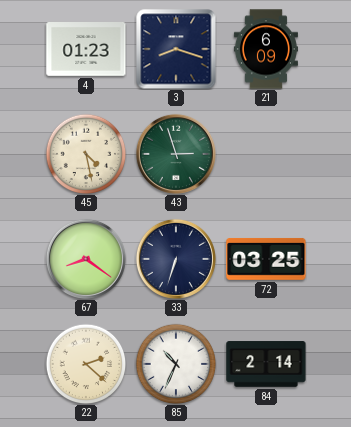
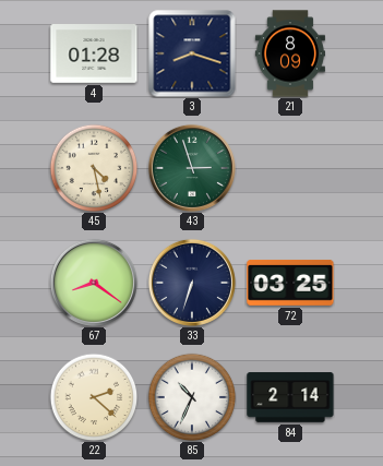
4: 01:23 -> 01:28
21: 6:09 -> 8:09
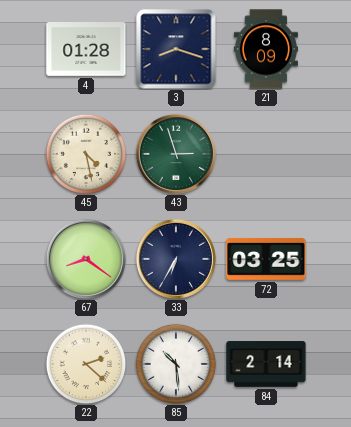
33: 6:33 -> 6:35
85: 10:34 -> 10:29
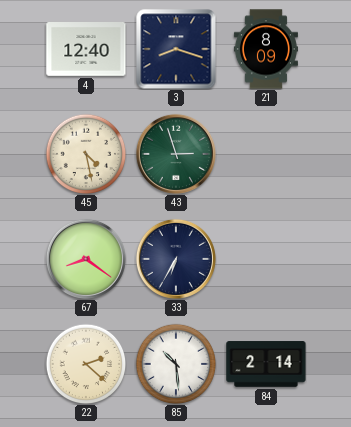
4: 01:28 -> 12:40
72: 03:25 -> none
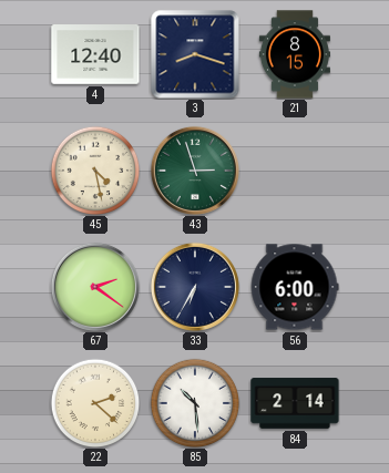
21: 8:09 -> 8:15
67: 8:21 -> 2:21
56: none -> 6:00
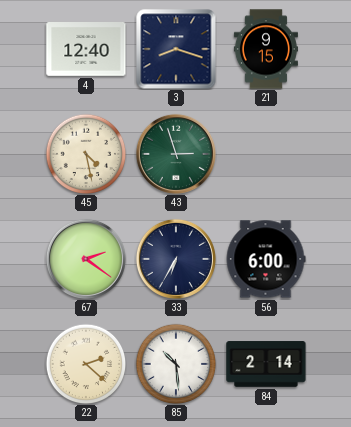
21: 8:15 -> 9:15
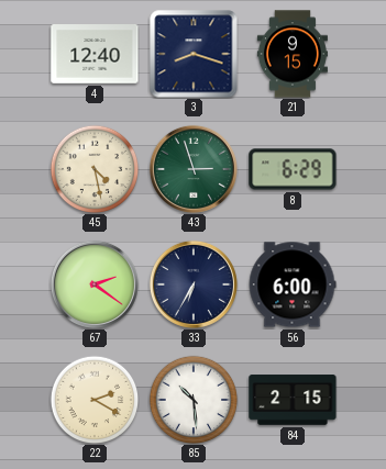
8: none -> 6:29
22: 2:22 -> 2:20
84: 2:14 -> 2:15
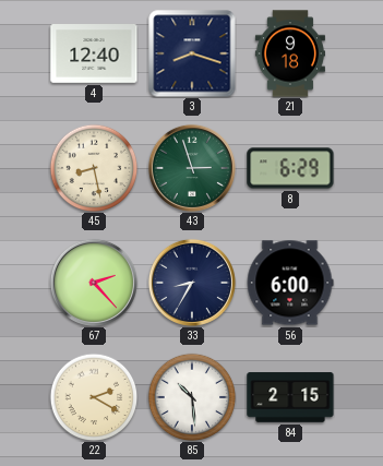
21: 9:15 -> 9:18
45: 4:28 -> 8:28
67: 2:21 -> 2:23
33: 6:35 -> 8:35
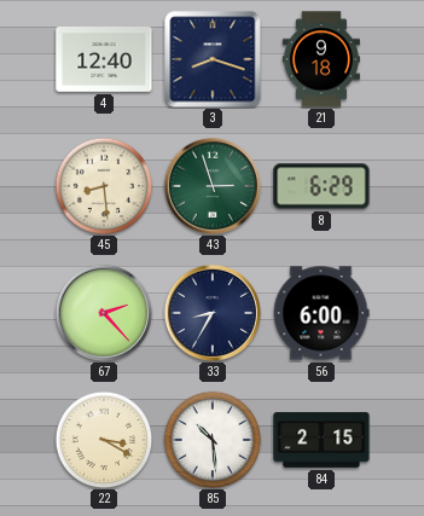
45: 8:28 -> 8:29
22: 2:20 -> 3:20
